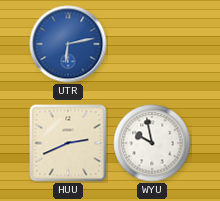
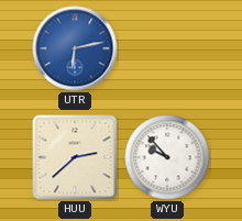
HUU: 2:41 -> 2:38
WYU: 9:58 -> 9:53
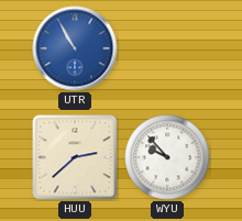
UTR: 6:13 -> 10:55
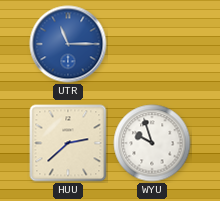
UTR: 10:55 -> 11:15
WYU: 9:53 -> 9:57
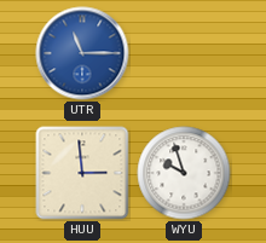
HUU: 2:38 -> 2:59
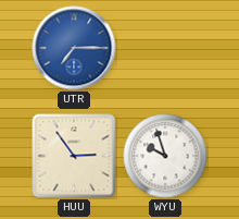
UTR: 11:15 -> 7:15
HUU: 2:59 -> 2:54
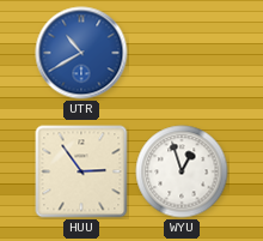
UTR: 7:15 -> 10:40
WYU: 9:57 -> 12:57
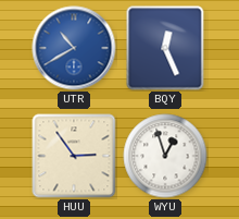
BQY: none -> 12:26
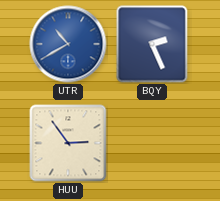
BQY: 12:26 -> 2:26
WYU: 12:57 -> none
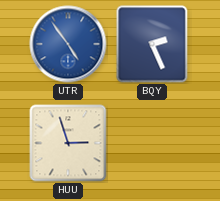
UTR: 10:40 -> 4:54
HUU: 2:54 -> 2:57
